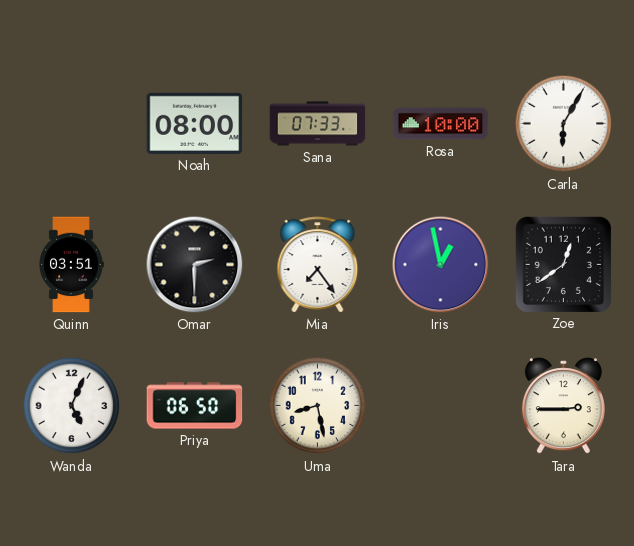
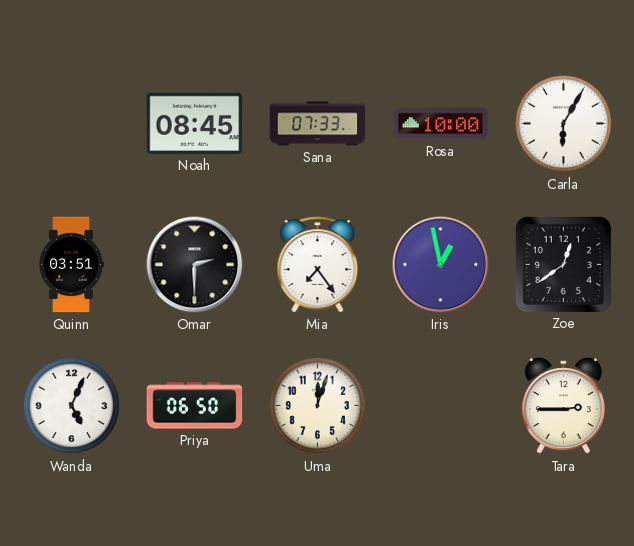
Noah: 08:00 -> 08:45
Uma: 8:28 -> 12:03
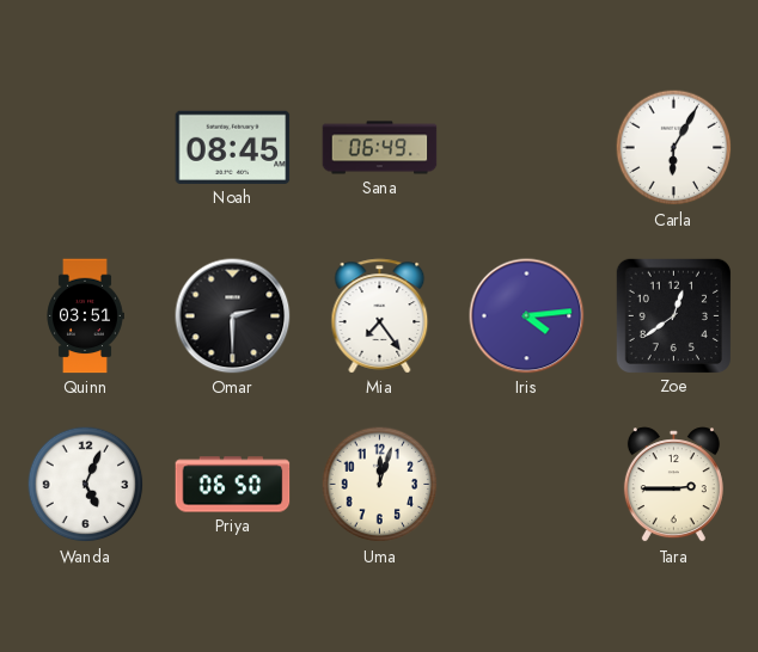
Sana: 07:33 -> 06:49
Rosa: 10:00 -> none
Iris: 12:58 -> 4:14
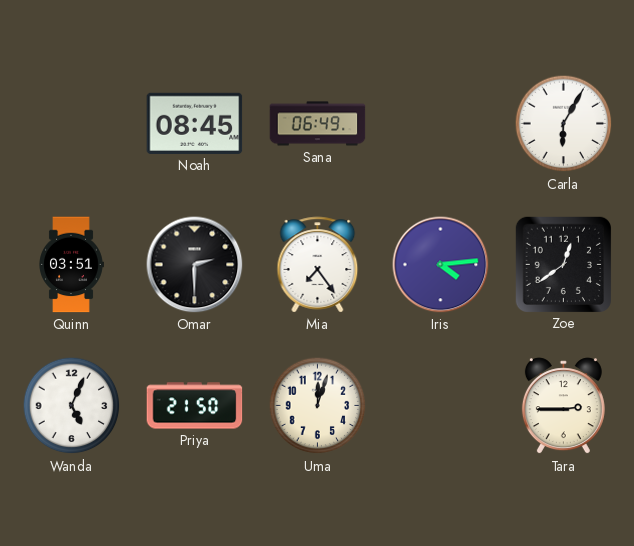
Priya: 06:50 -> 21:50
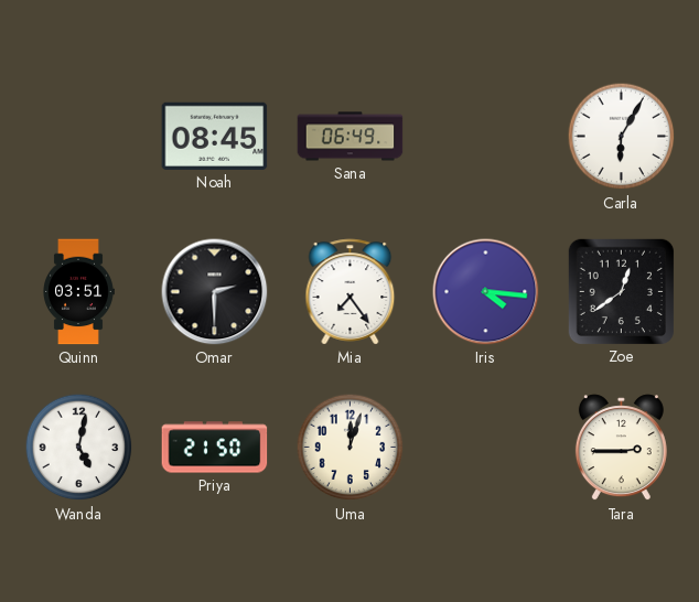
Iris: 4:14 -> 4:16
Wanda: 5:04 -> 5:02
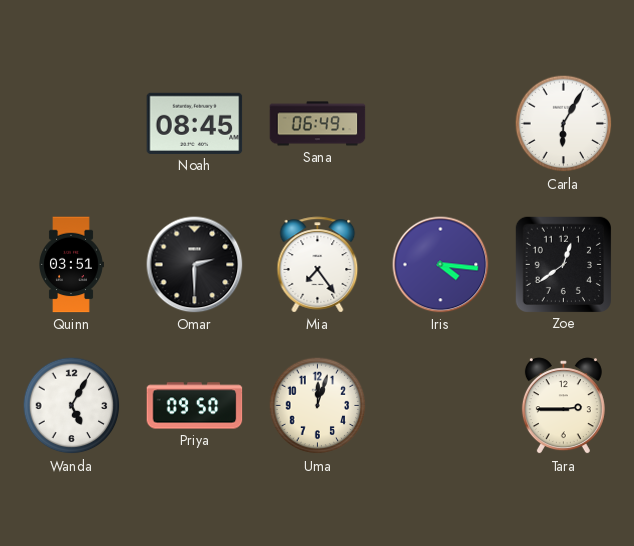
Wanda: 5:02 -> 5:05
Priya: 21:50 -> 09:50
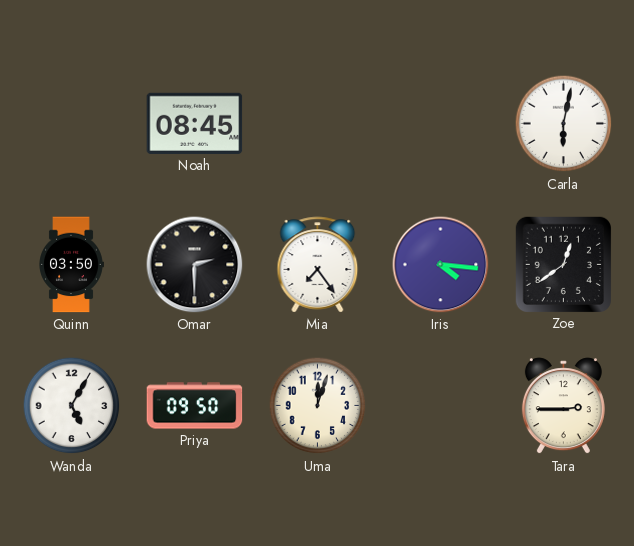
Sana: 06:49 -> none
Carla: 6:05 -> 6:02
Quinn: 03:51 -> 03:50
